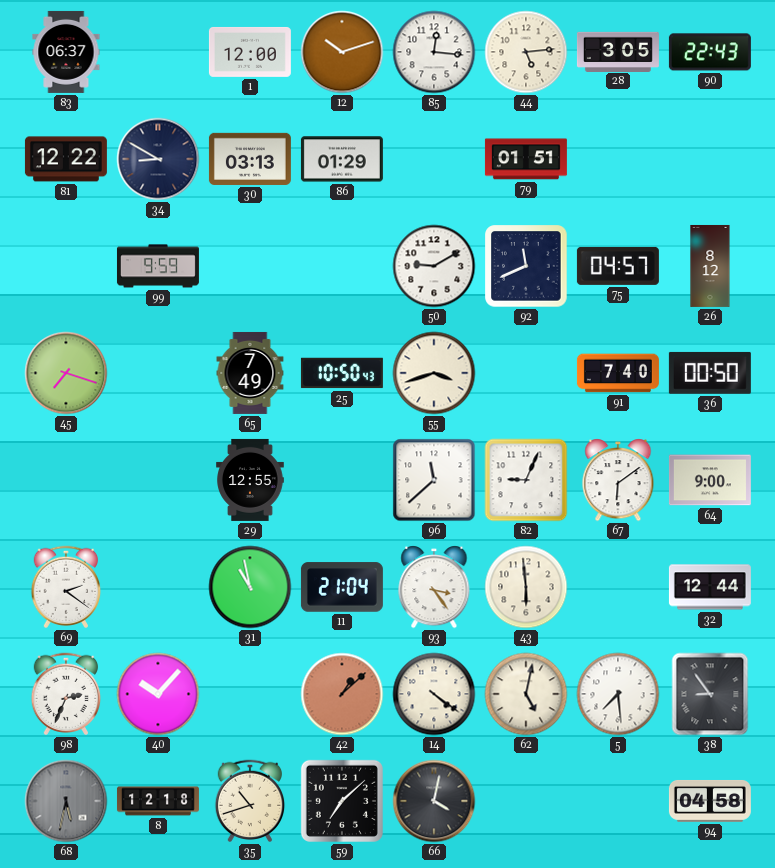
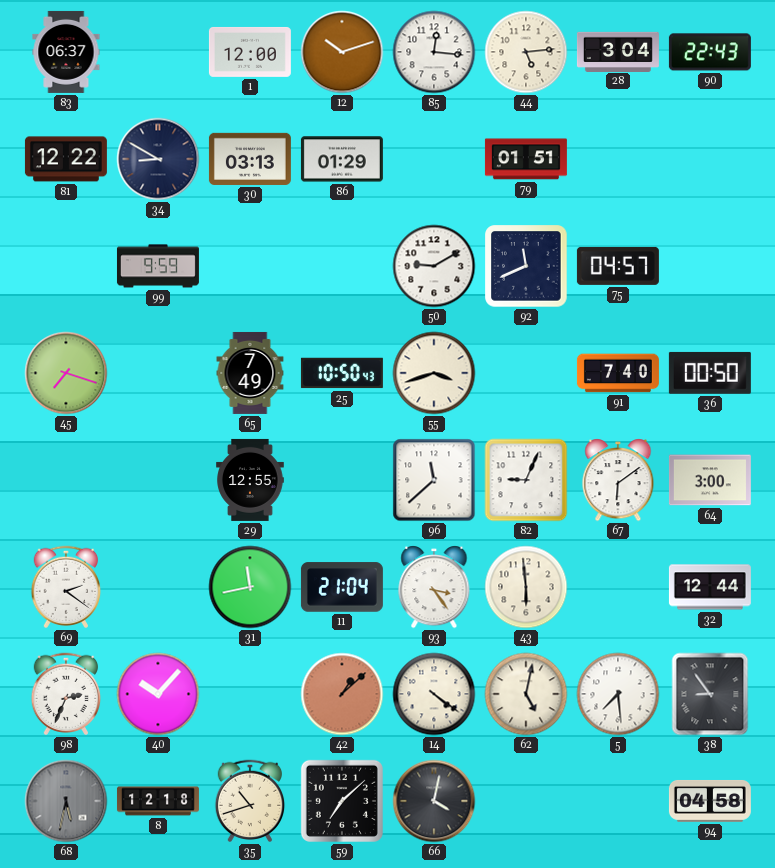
28: 3:05 -> 3:04
26: 8:12 -> none
64: 9:00 -> 3:00
31: 10:58 -> 11:43
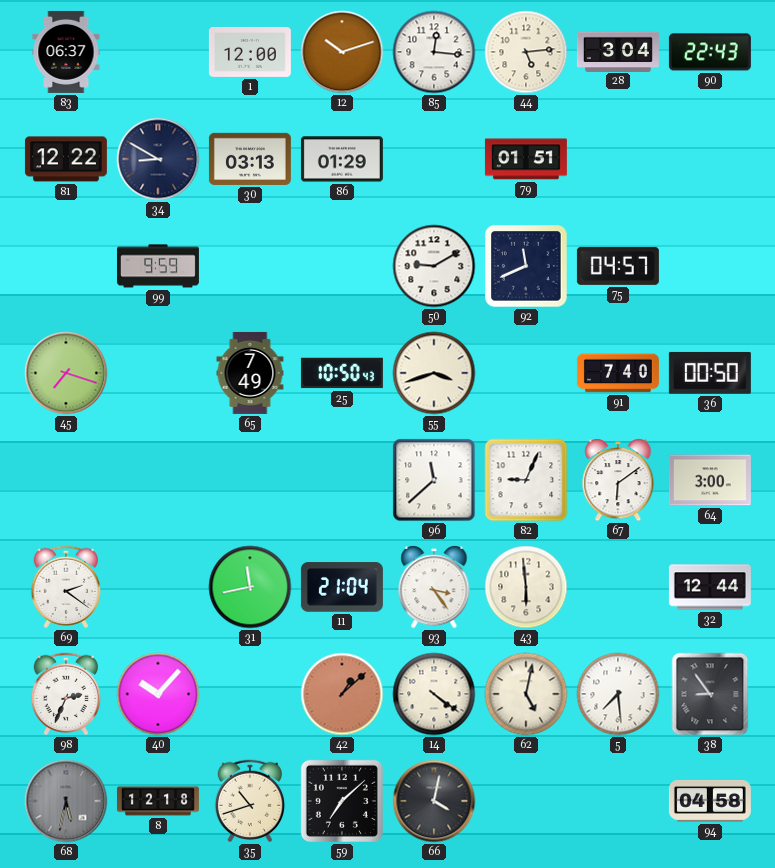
29: 12:55 -> none
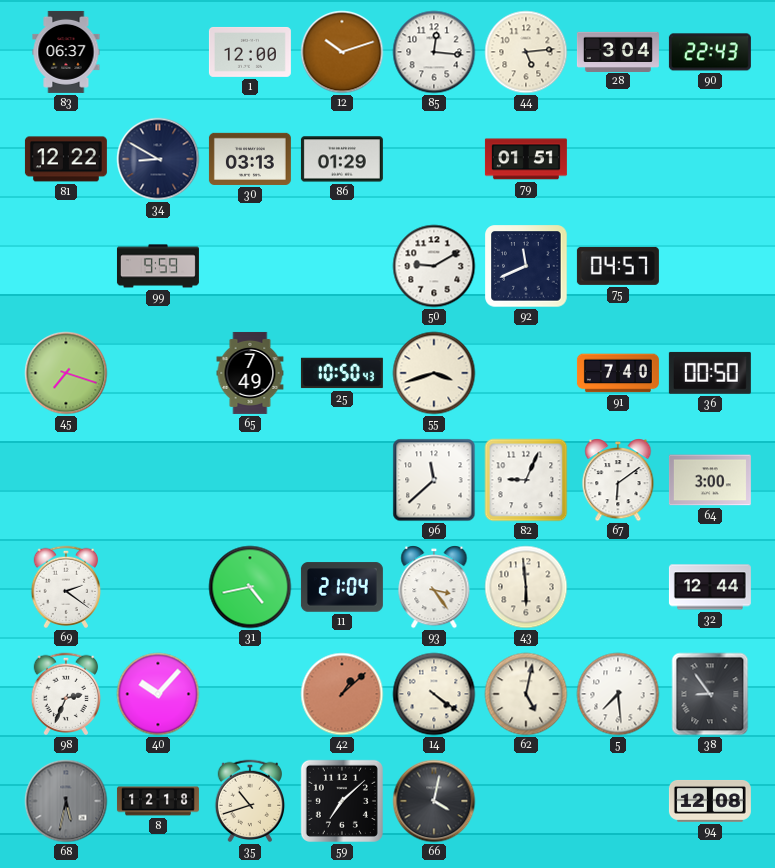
31: 11:43 -> 4:43
94: 04:58 -> 12:08
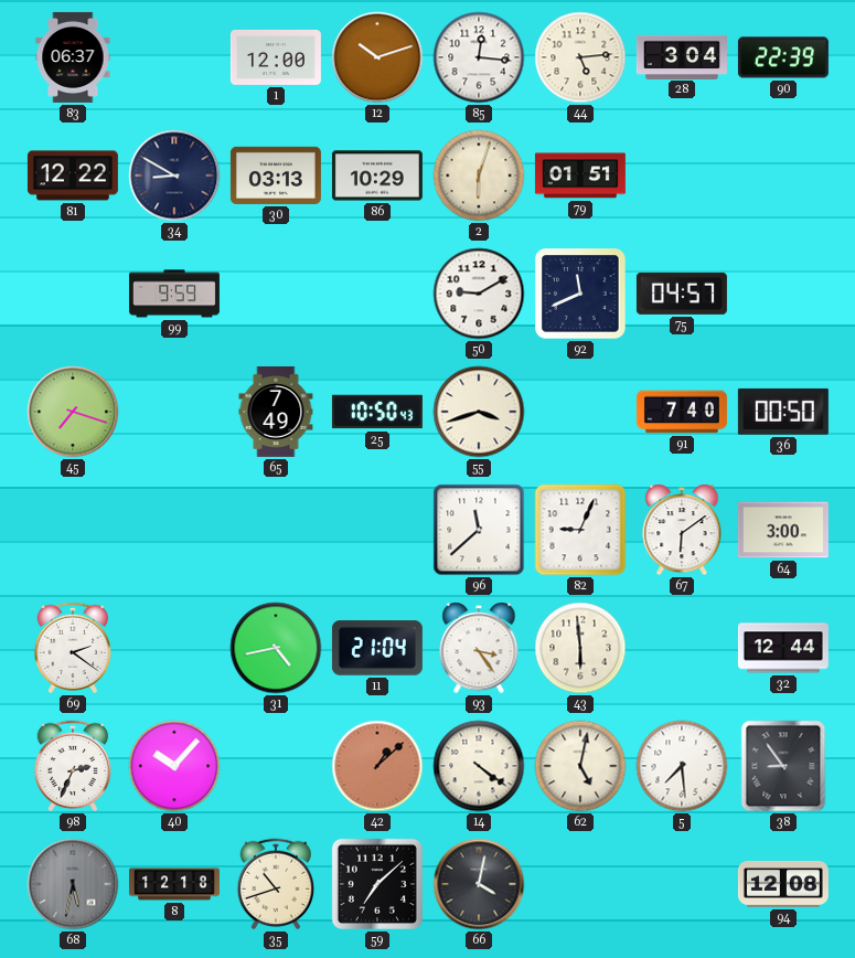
90: 22:43 -> 22:39
86: 01:29 -> 10:29
2: none -> 6:03
